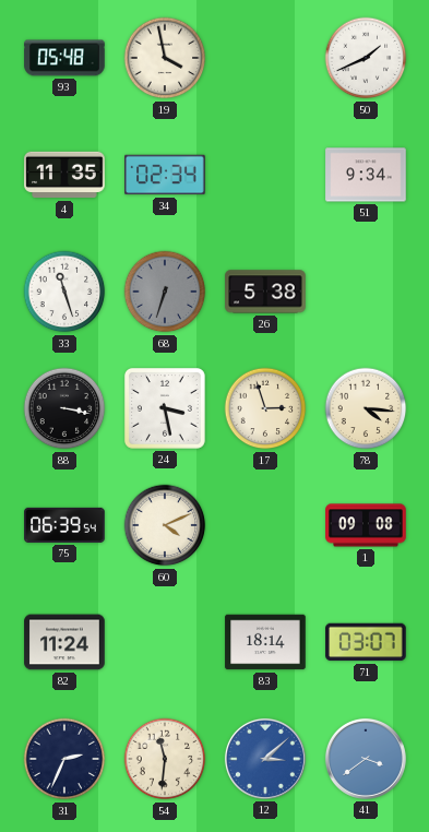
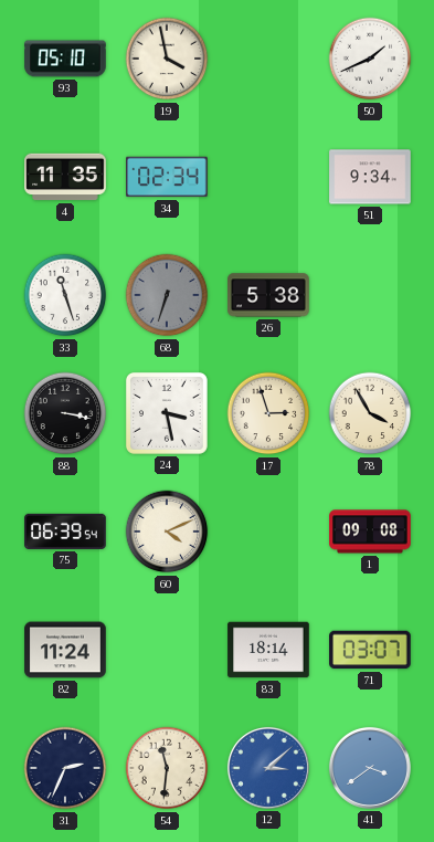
93: 05:48 -> 05:10
78: 4:16 -> 3:55
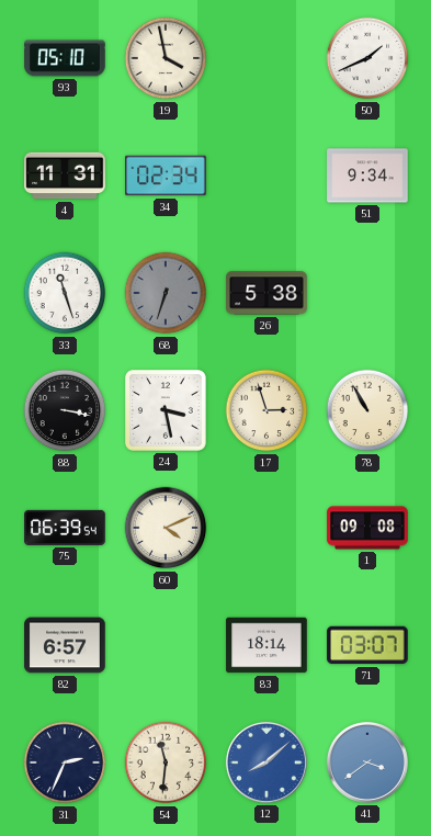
4: 11:35 -> 11:31
78: 3:55 -> 10:55
82: 11:24 -> 6:57
12: 3:08 -> 8:08
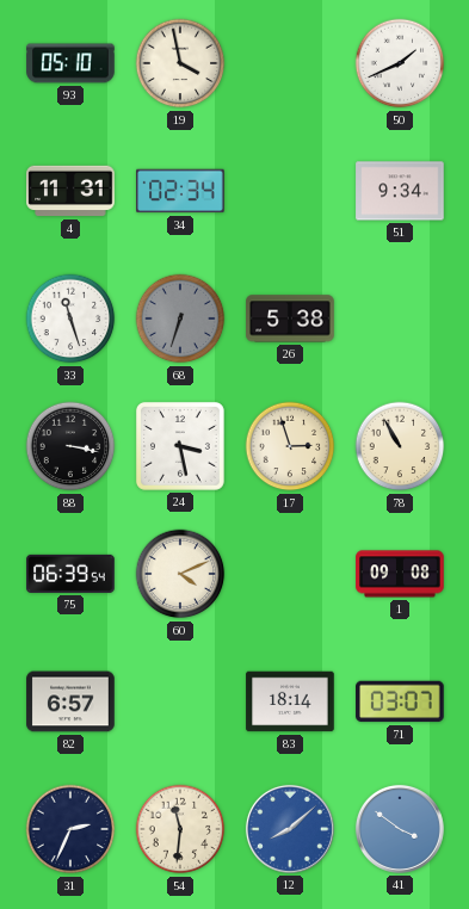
41: 3:39 -> 3:51
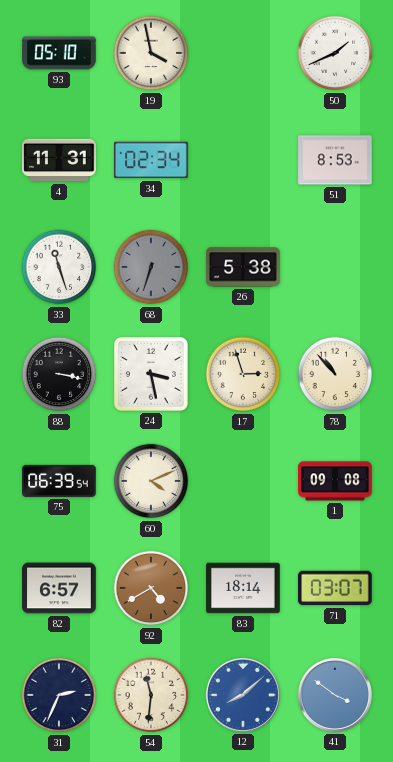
51: 9:34 -> 8:53
78: 10:55 -> 10:53
92: none -> 4:40
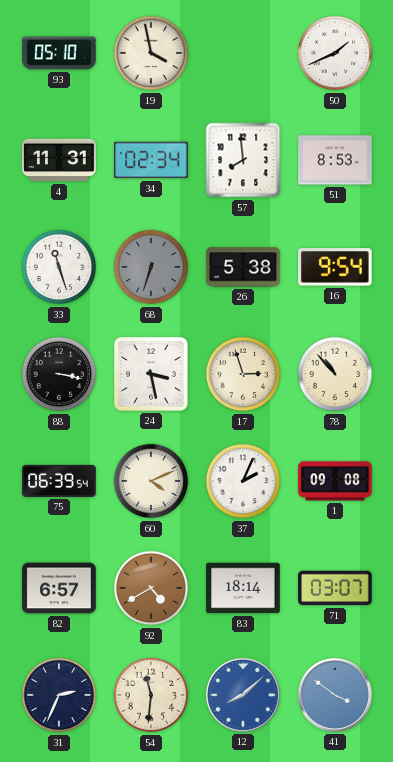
57: none -> 7:59
16: none -> 9:54
37: none -> 2:04
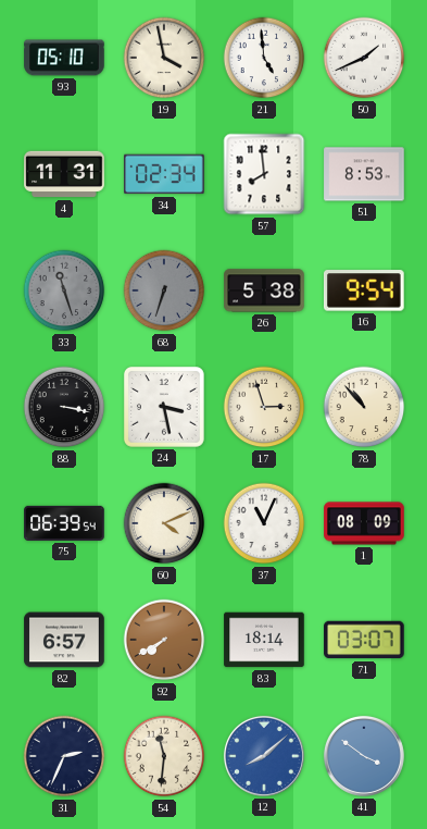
21: none -> 4:59
33 dial: white -> grey
37: 2:04 -> 11:04
1: 09:08 -> 08:09
92: 4:40 -> 7:40
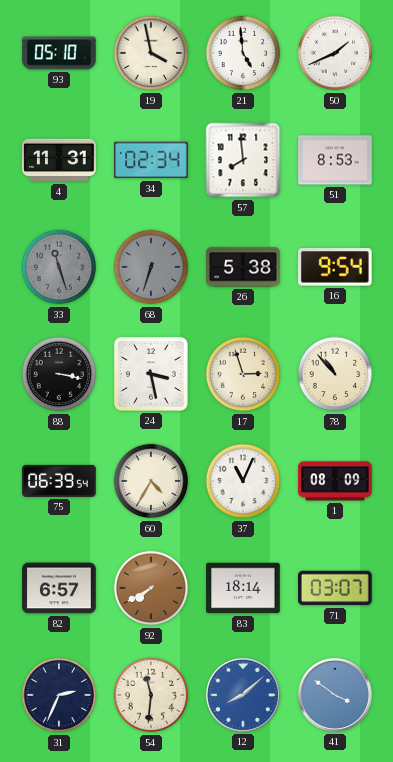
60: 4:11 -> 4:35
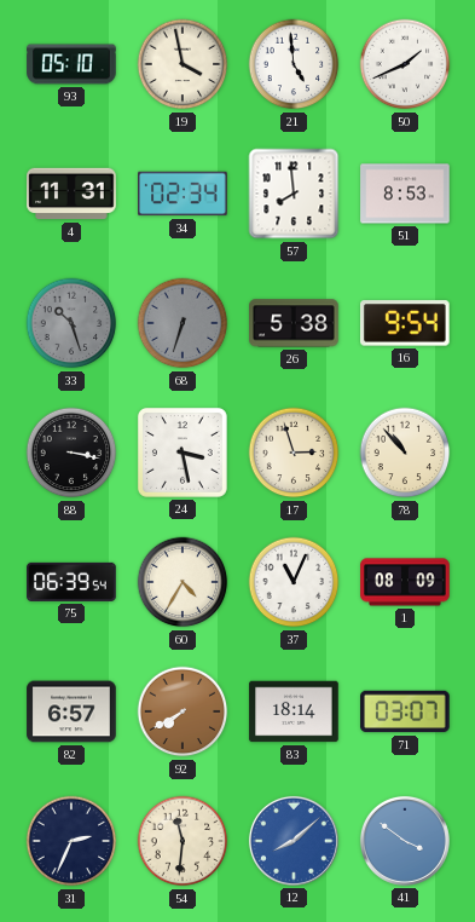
33: 11:27 -> 10:27
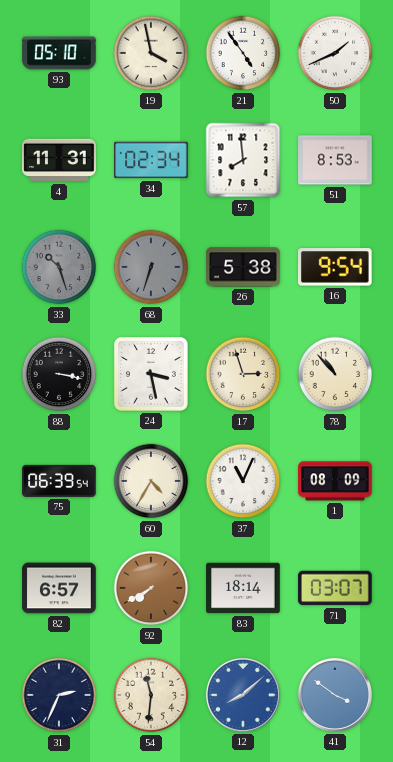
21: 4:59 -> 4:54
